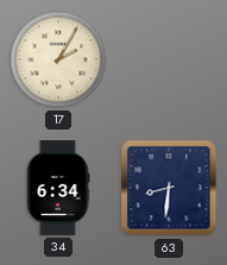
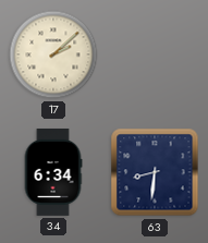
17: 2:05 -> 2:08
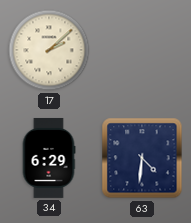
34: 6:34 -> 6:29
63: 8:31 -> 4:31
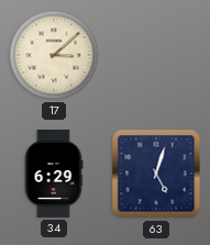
17: 2:08 -> 3:08
63: 4:31 -> 5:03
